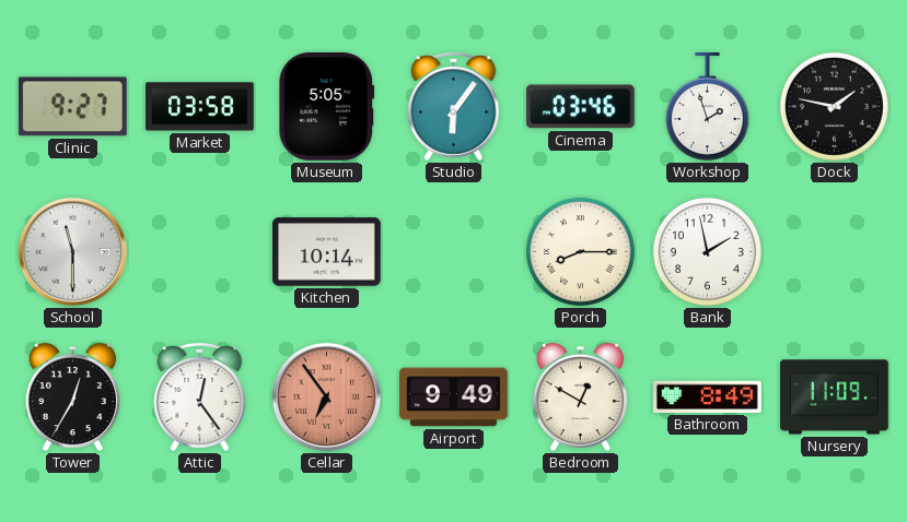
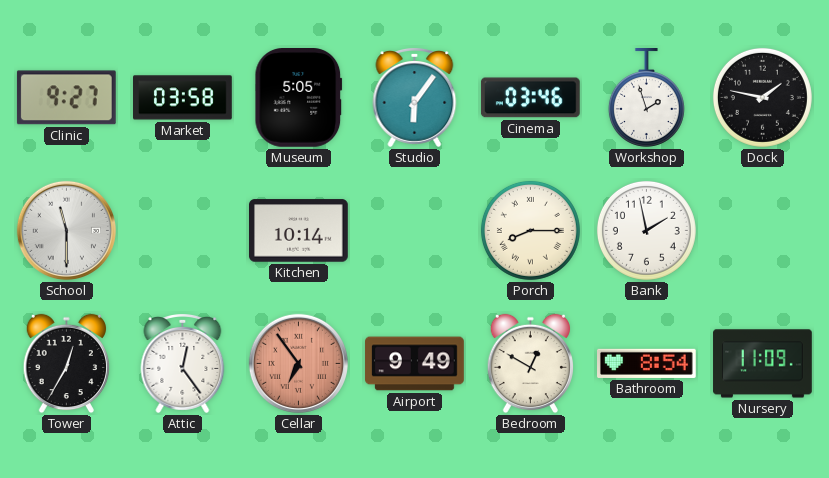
Bathroom: 8:49 -> 8:54
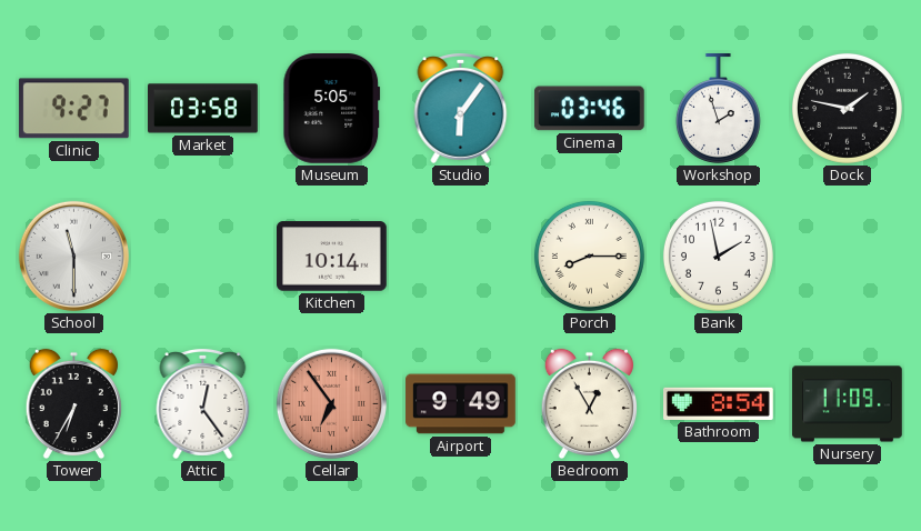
Tower: 12:35 -> 6:35
Bedroom: 12:50 -> 12:55
